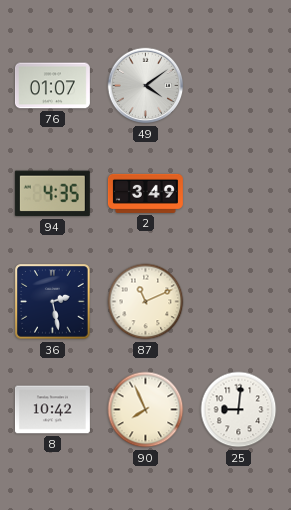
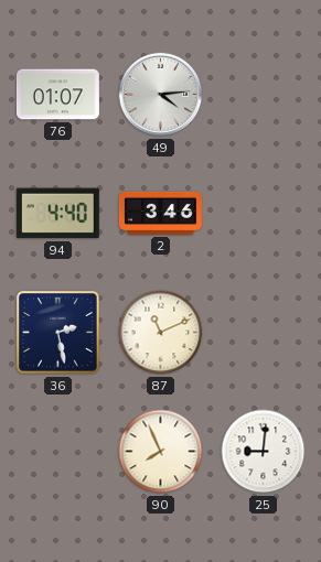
49: 4:09 -> 4:14
94: 4:35 -> 4:40
2: 3:49 -> 3:46
8: 10:42 -> none
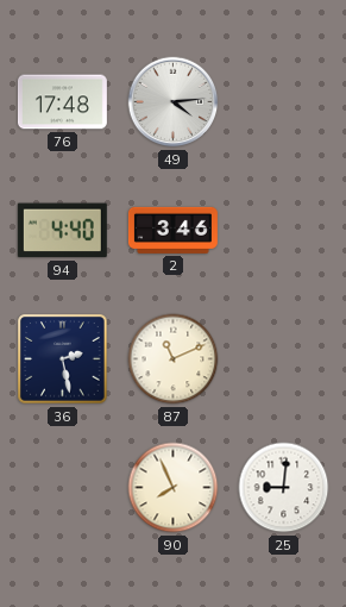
76: 01:07 -> 17:48
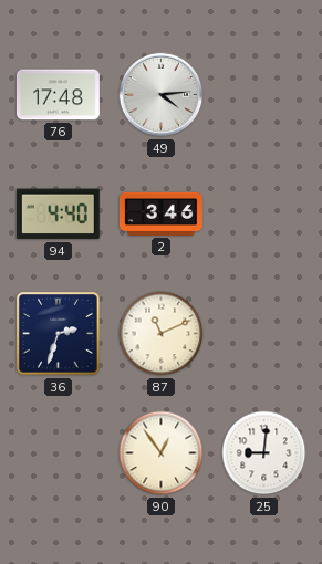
36: 2:28 -> 2:33
90: 7:56 -> 12:54
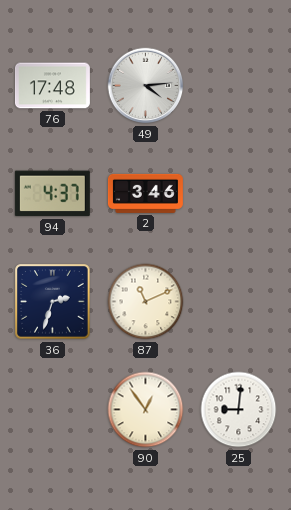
94: 4:40 -> 4:37
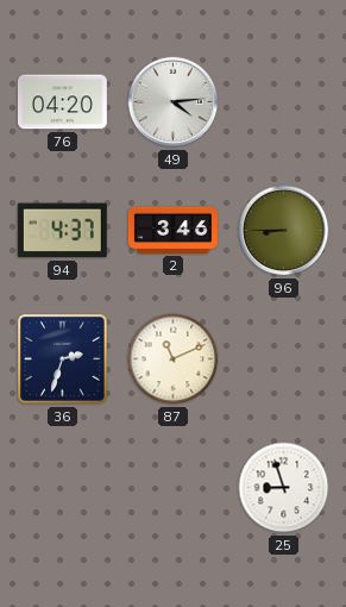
76: 17:48 -> 04:20
96: none -> 8:45
90: 12:54 -> none
25: 9:01 -> 8:57
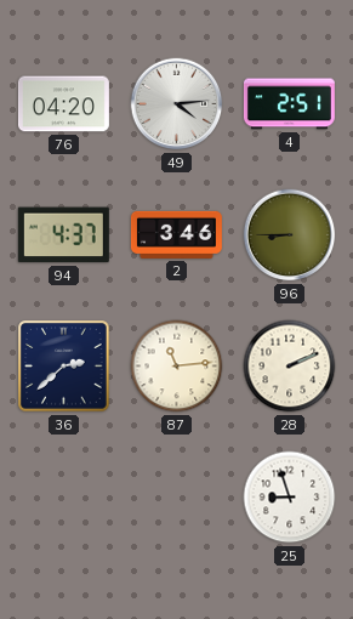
4: none -> 2:51
36: 2:33 -> 2:38
87: 11:11 -> 11:14
28: none -> 2:11
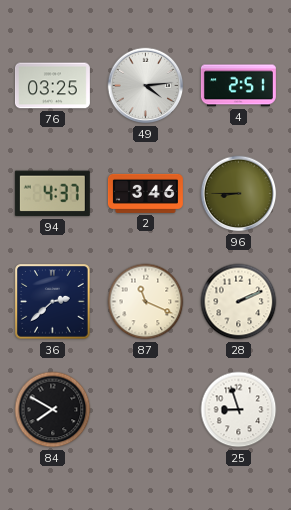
76: 04:20 -> 03:25
87: 11:14 -> 11:19
84: none -> 7:50
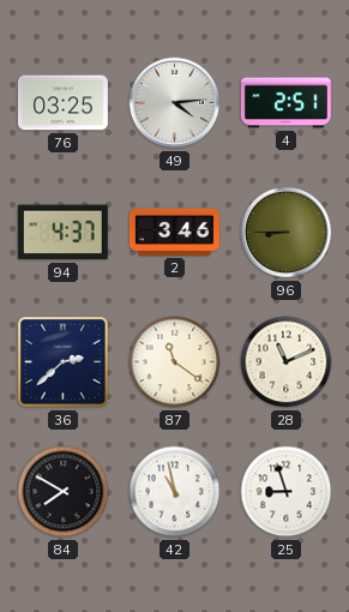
87: 11:19 -> 11:21
28: 2:11 -> 11:11
42: none -> 10:58
